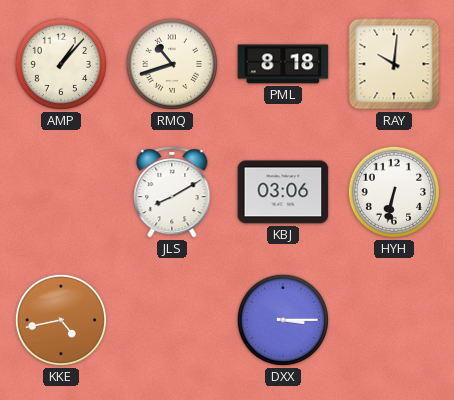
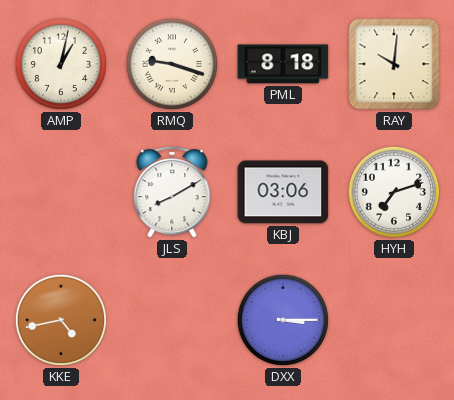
AMP: 1:07 -> 1:02
RMQ: 10:42 -> 9:18
HYH: 6:32 -> 7:12
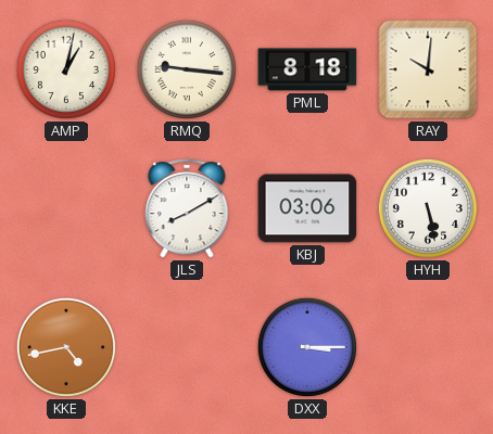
RMQ: 9:18 -> 9:16
HYH: 7:12 -> 5:28
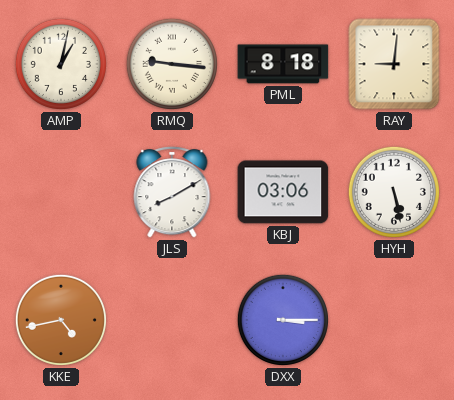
RAY: 10:01 -> 9:01
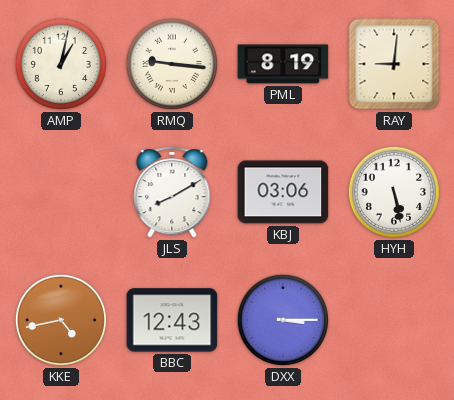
PML: 8:18 -> 8:19
BBC: none -> 12:43
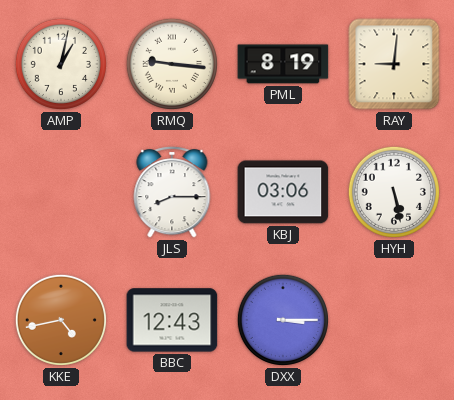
JLS: 8:10 -> 8:15
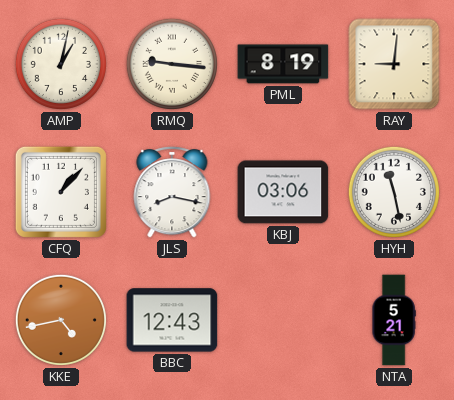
CFQ: none -> 1:07
JLS: 8:15 -> 8:17
HYH: 5:28 -> 11:28
DXX: 3:15 -> none
NTA: none -> 5:21
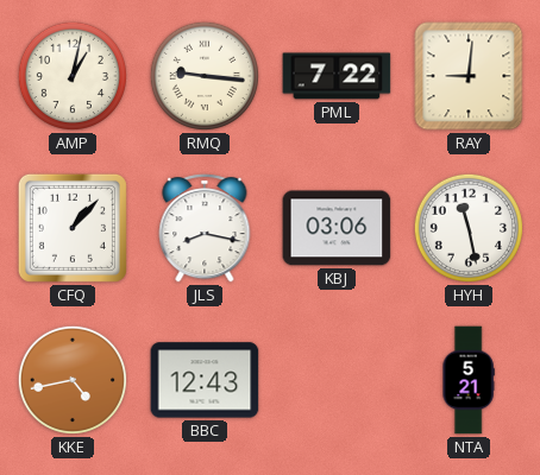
PML: 8:19 -> 7:22
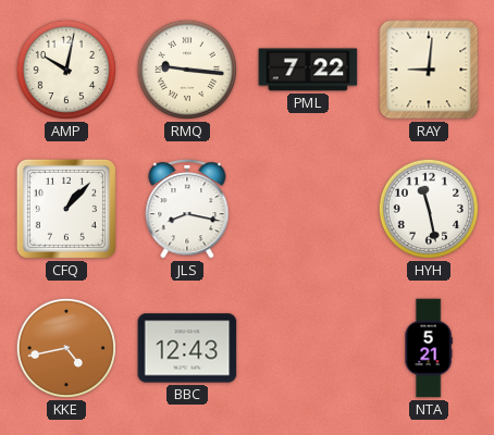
AMP: 1:02 -> 10:02
KBJ: 03:06 -> none
